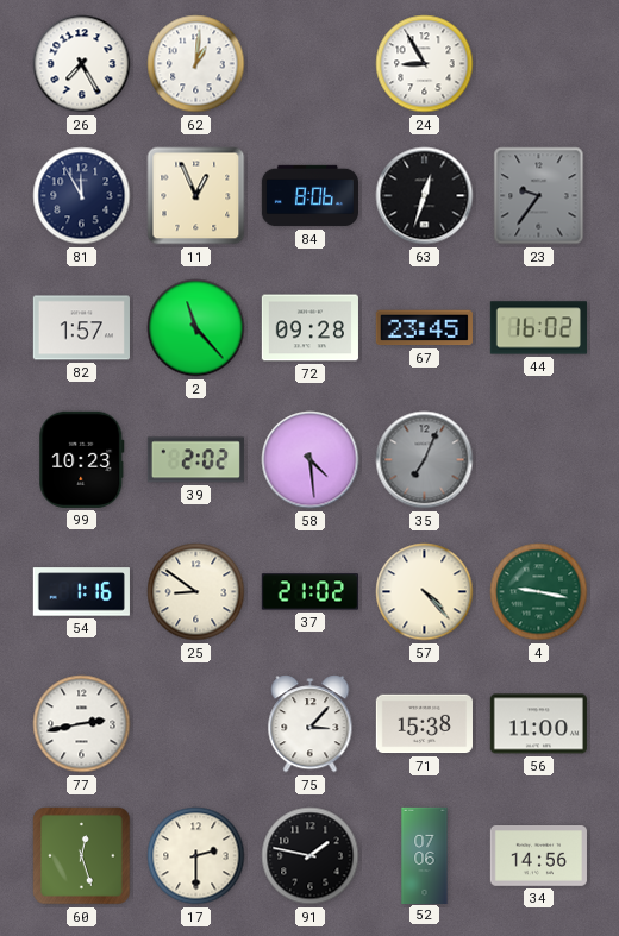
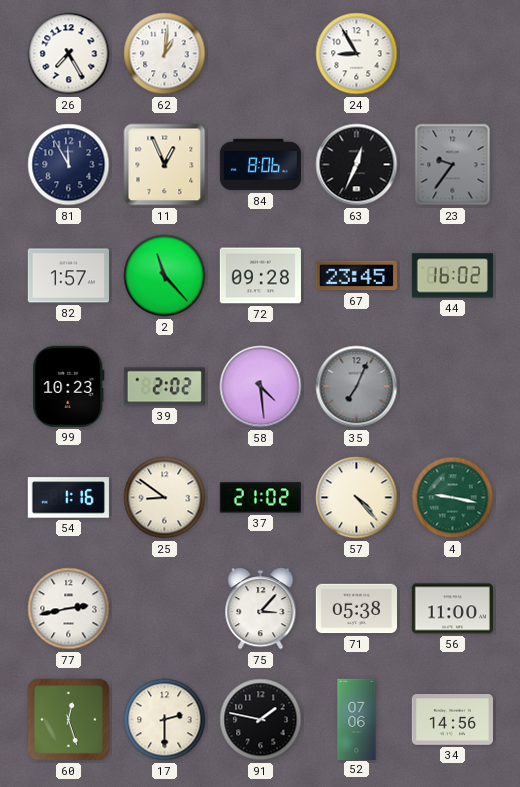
63: 12:33 -> 12:34
71: 15:38 -> 05:38
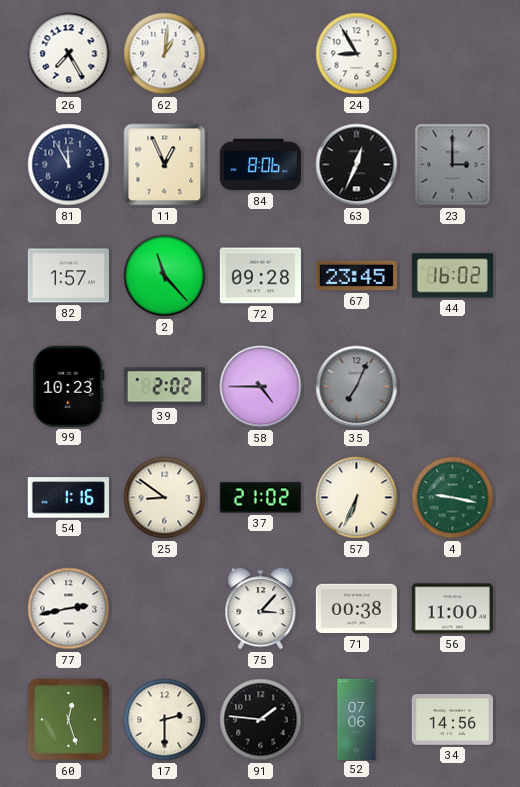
23: 9:36 -> 3:00
58: 4:29 -> 4:45
57: 4:23 -> 6:34
71: 05:38 -> 00:38
91: 1:47 -> 1:46
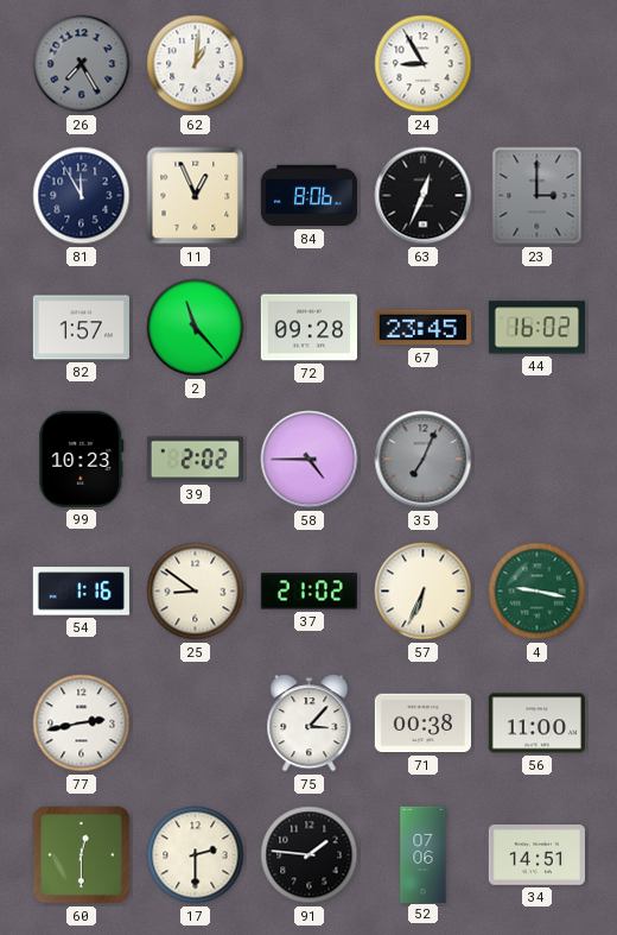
26 dial: white -> grey
60: 12:27 -> 12:30
34: 14:56 -> 14:51
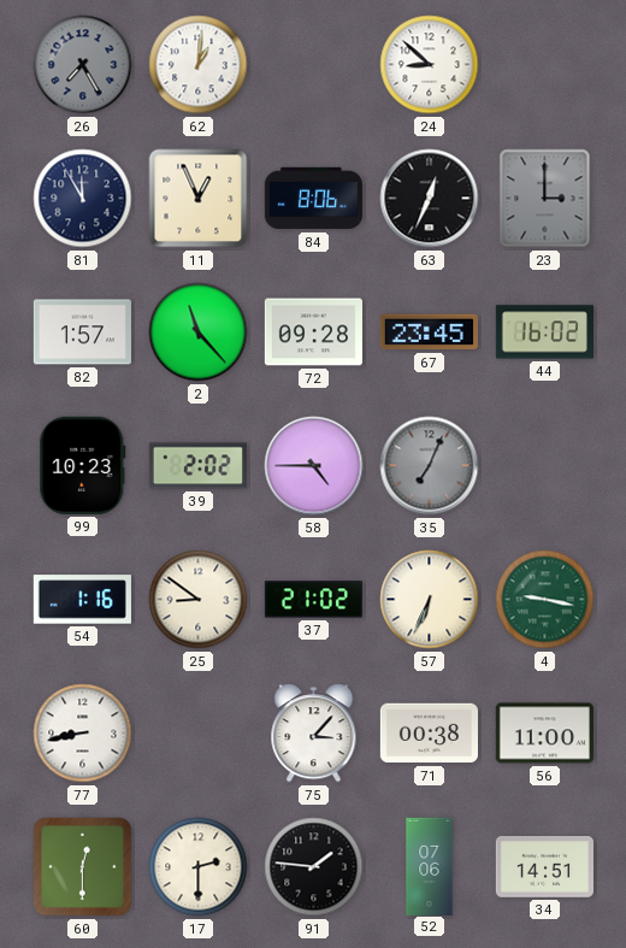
24: 8:55 -> 8:52
77: 2:43 -> 8:43
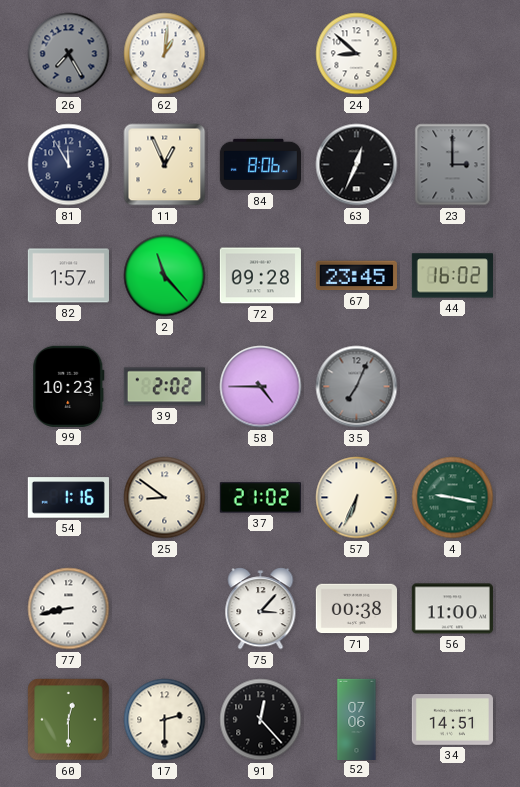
91: 1:46 -> 12:23
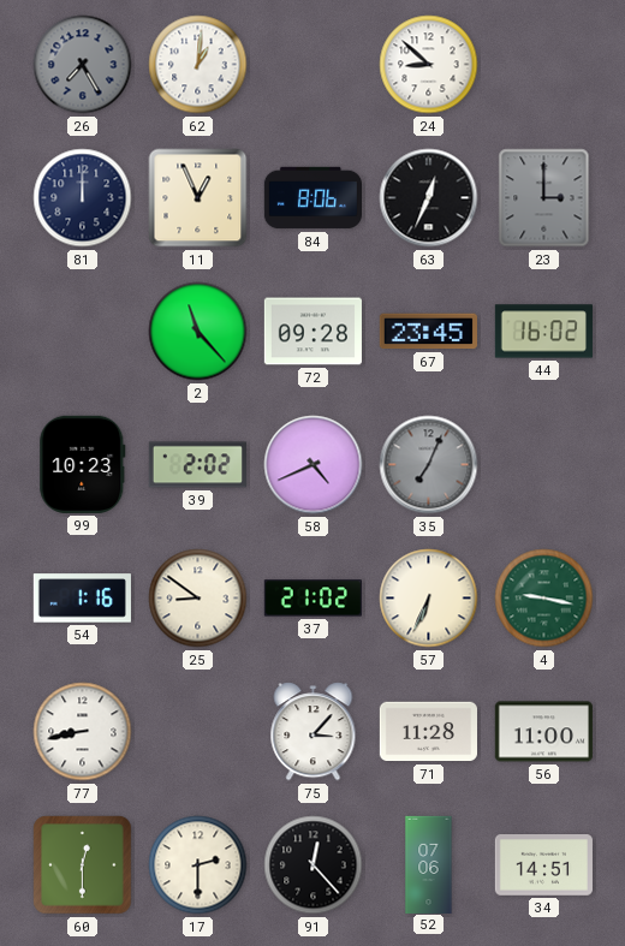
81: 11:55 -> 12:00
82: 1:57 -> none
58: 4:45 -> 4:41
71: 00:38 -> 11:28
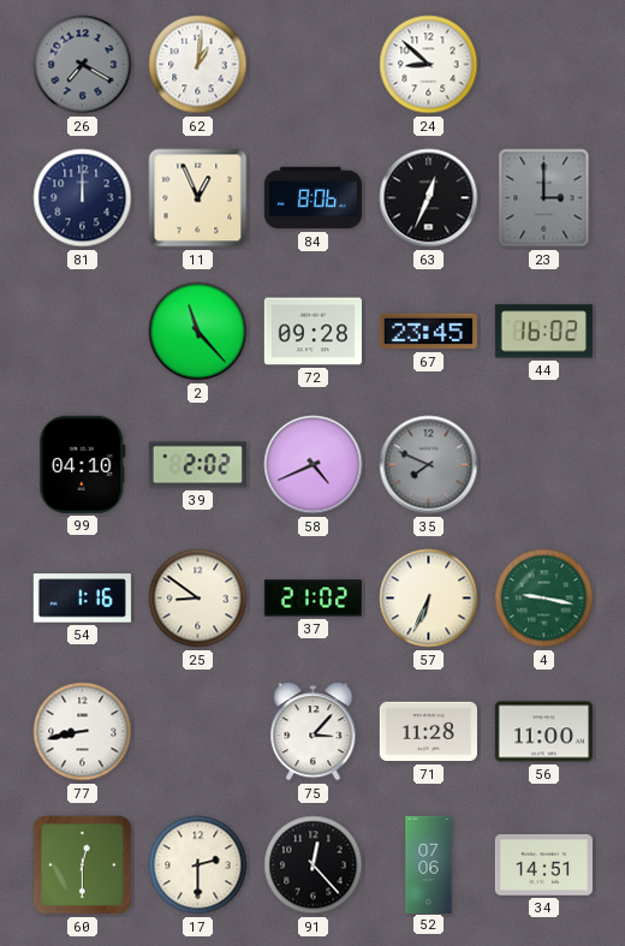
26: 7:25 -> 7:20
99: 10:23 -> 04:10
35: 7:04 -> 7:49
